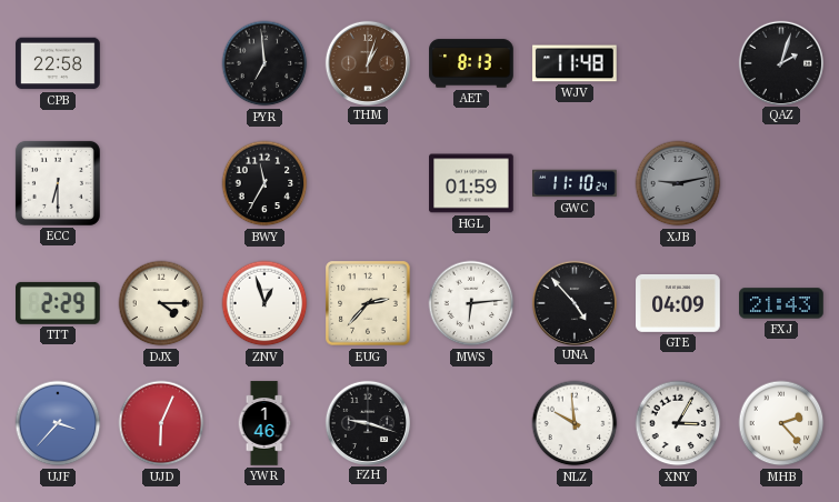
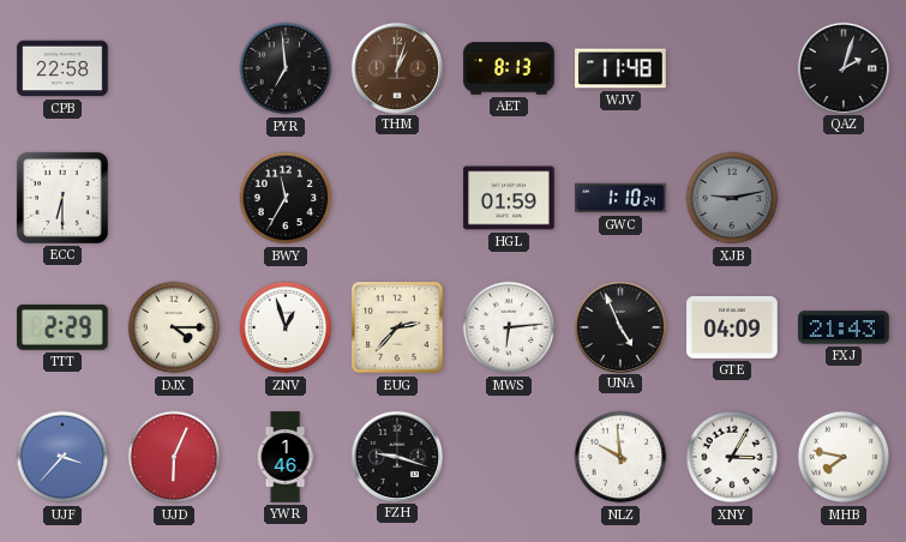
GWC: 11:10 -> 1:10
UNA: 4:53 -> 4:56
MHB: 2:23 -> 7:47
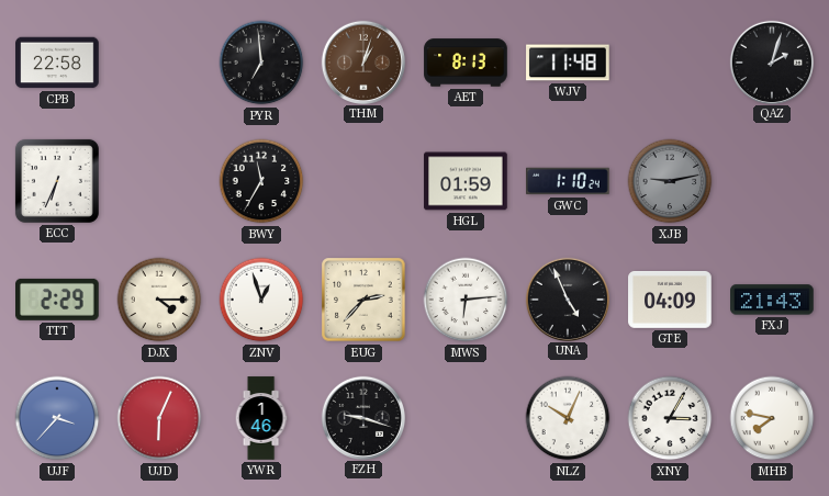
ECC: 6:30 -> 6:34
NLZ: 9:59 -> 10:04
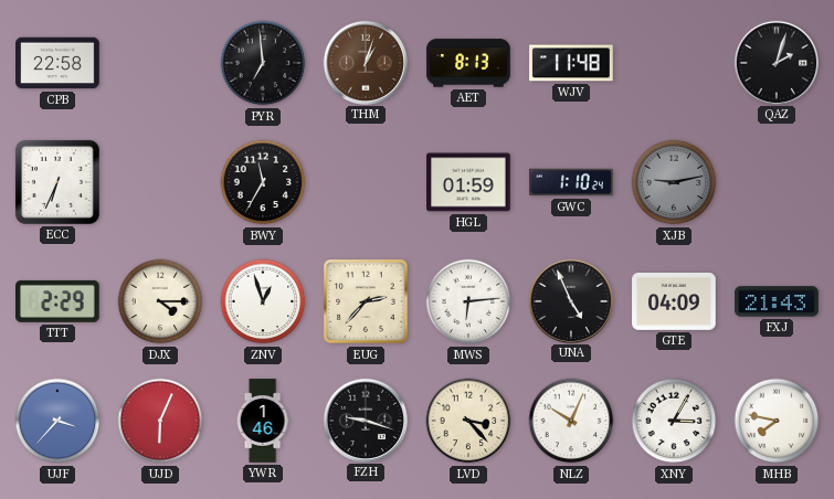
LVD: none -> 3:23
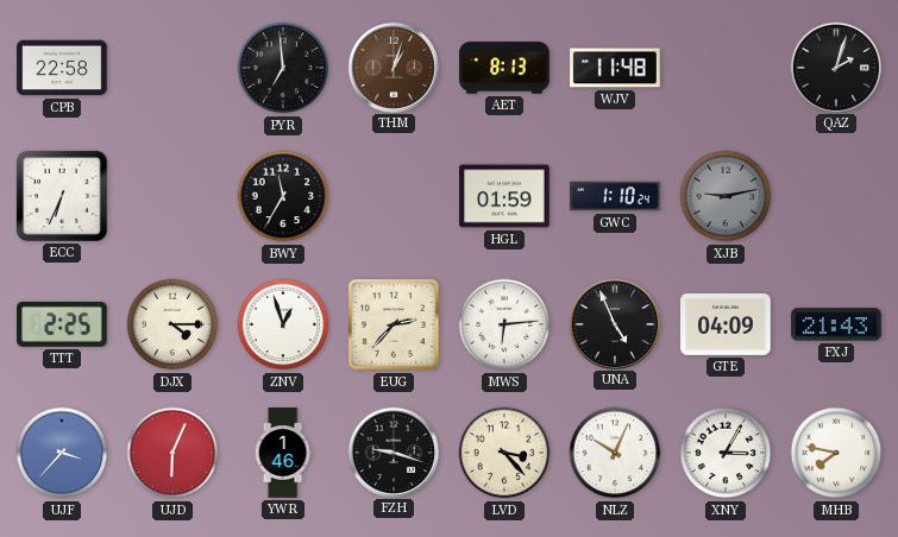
TTT: 2:29 -> 2:25
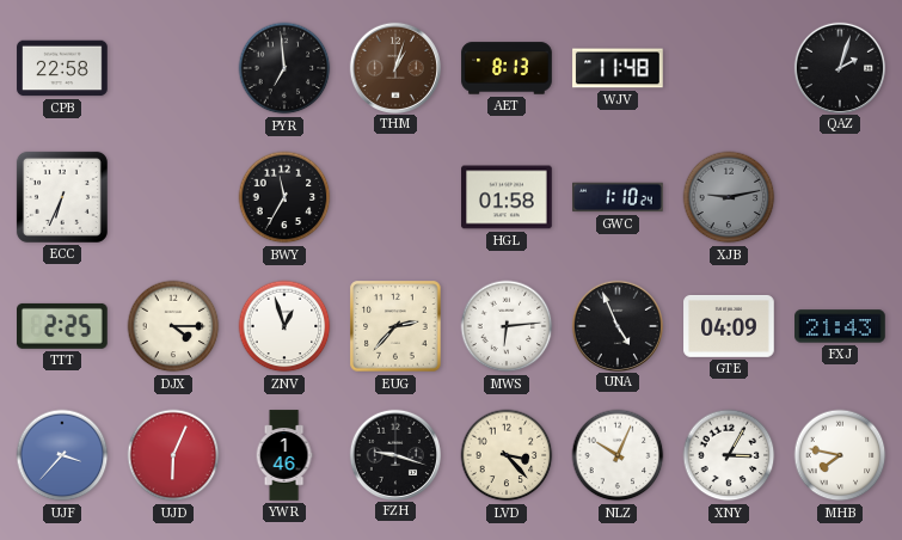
HGL: 01:59 -> 01:58
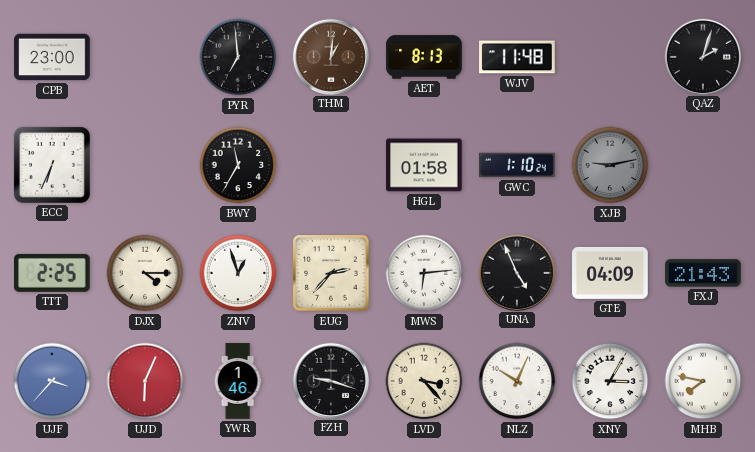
CPB: 22:58 -> 23:00
THM: 1:03 -> 1:01
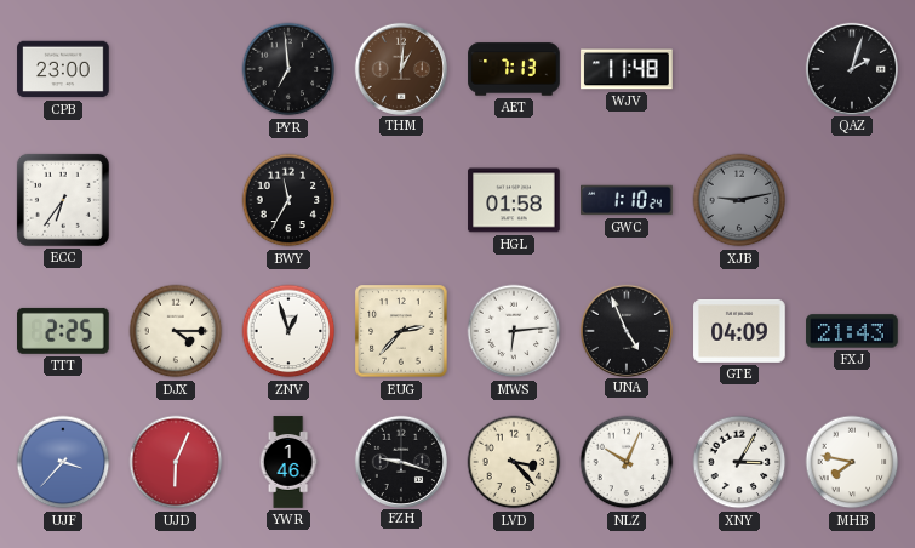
AET: 8:13 -> 7:13
ECC: 6:34 -> 6:36
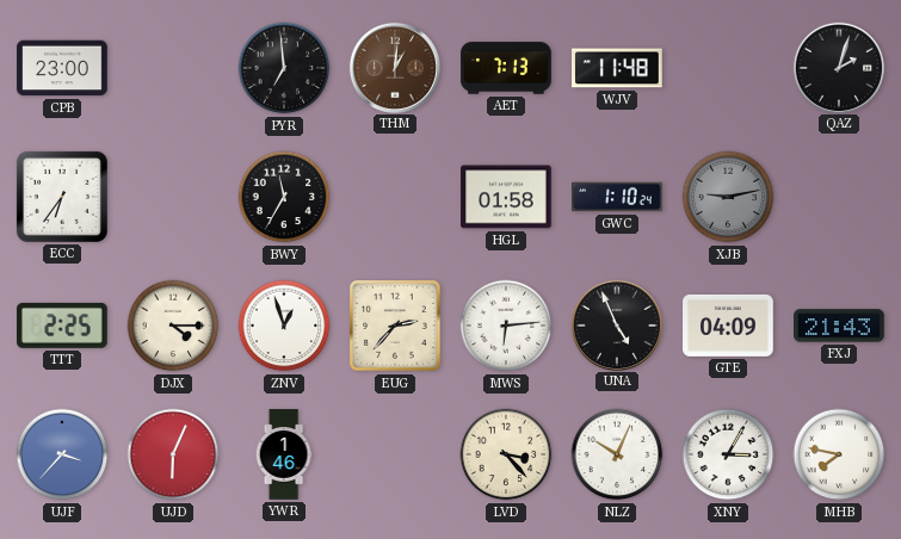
FZH: 9:18 -> none
